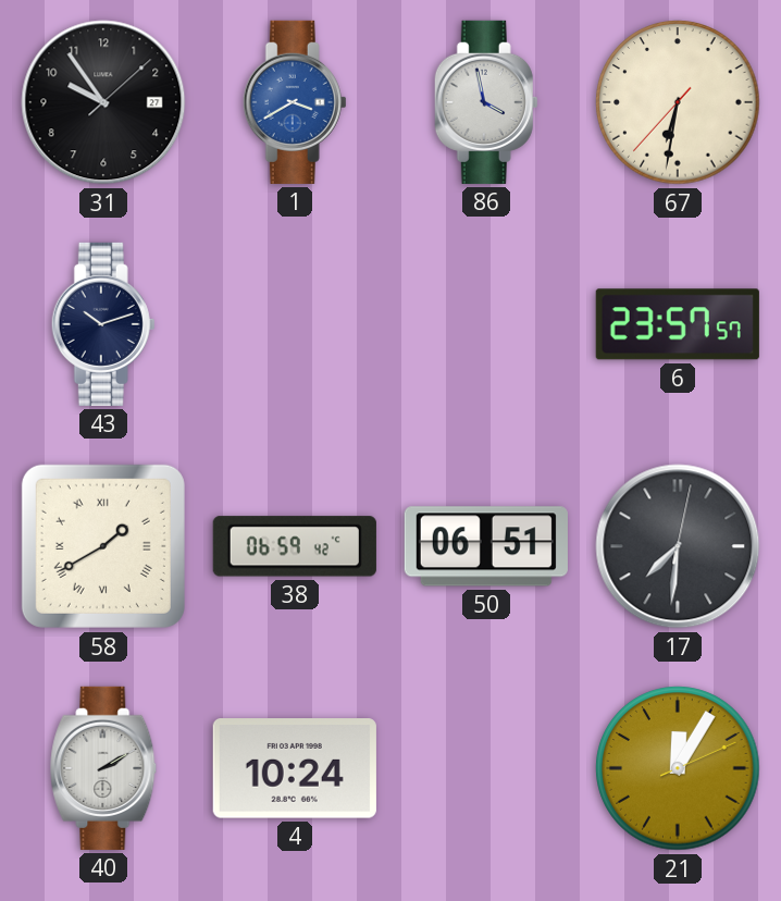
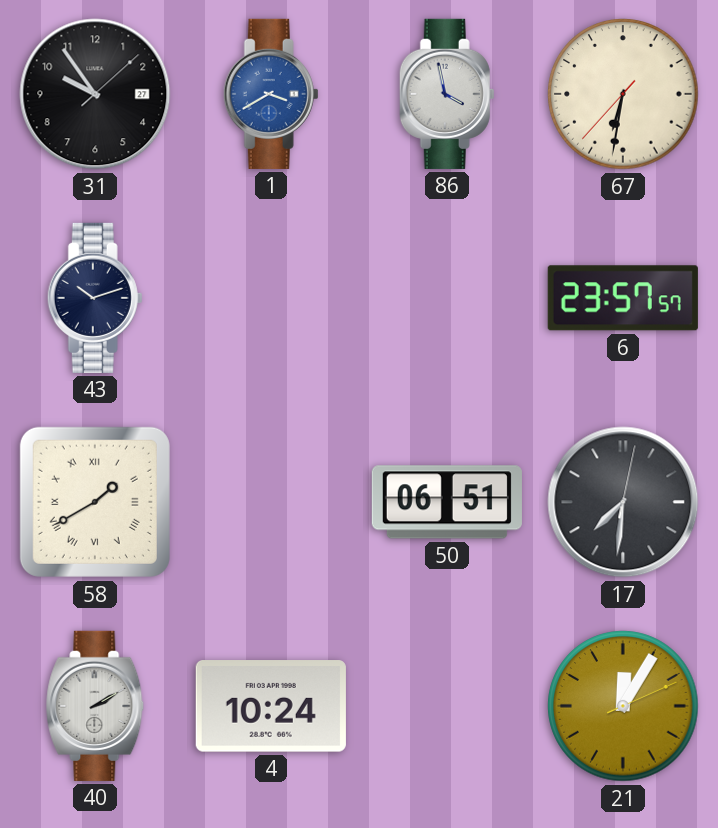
38: 06:59 -> none
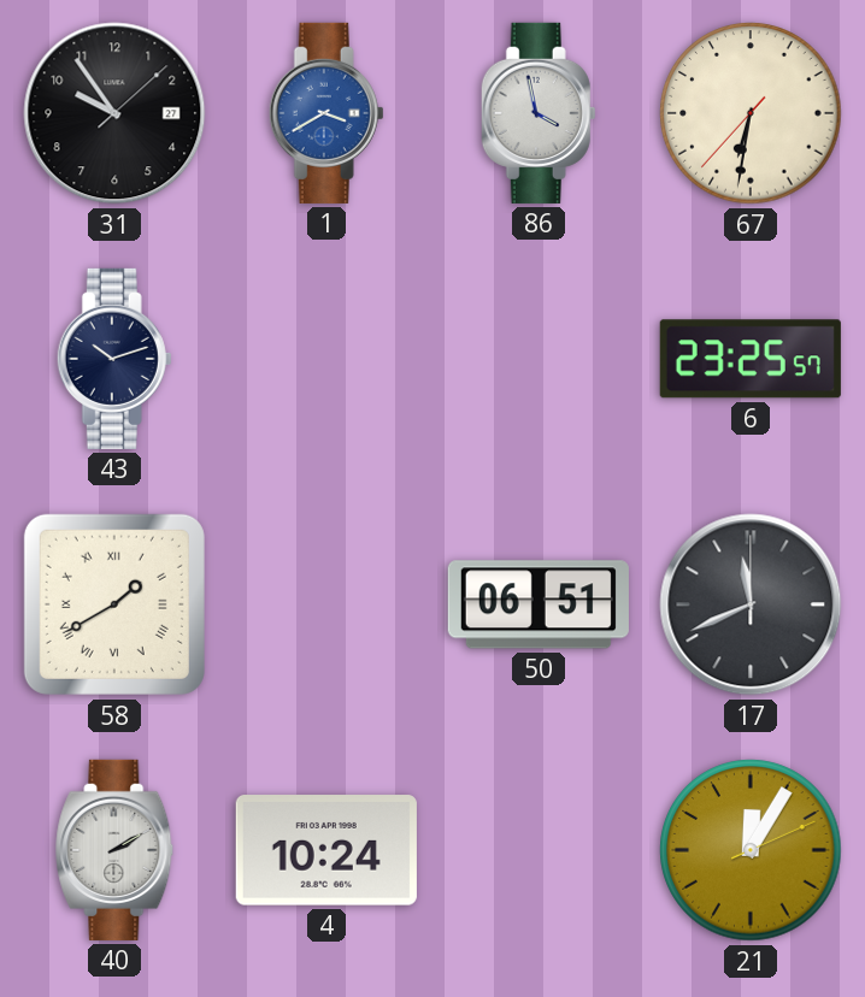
6: 23:57 -> 23:25
17: 7:31 -> 11:41
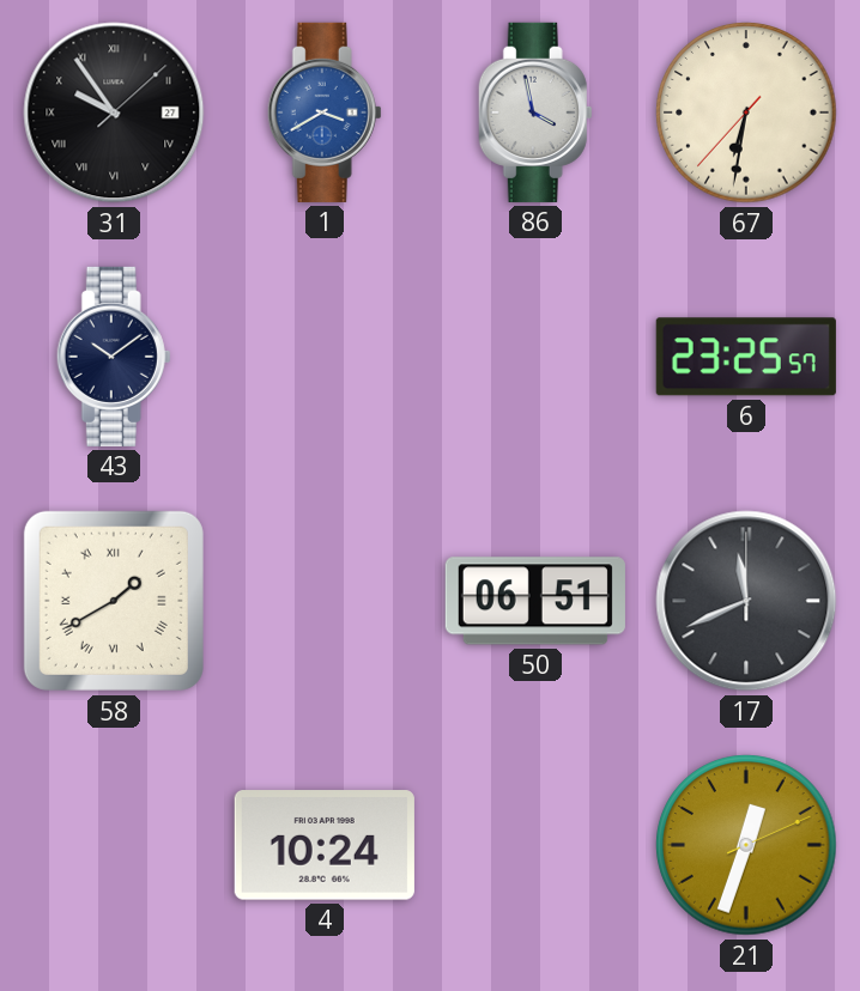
31 numerals: Arabic -> Roman
43: 10:12 -> 10:09
40: 2:10 -> none
21: 12:05 -> 12:33
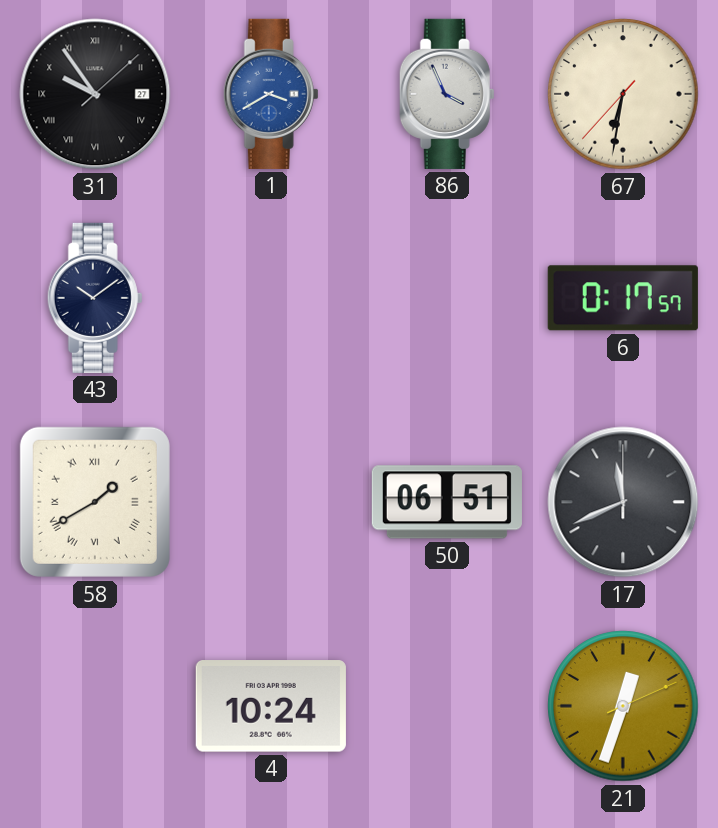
86: 3:58 -> 3:56
6: 23:25 -> 0:17
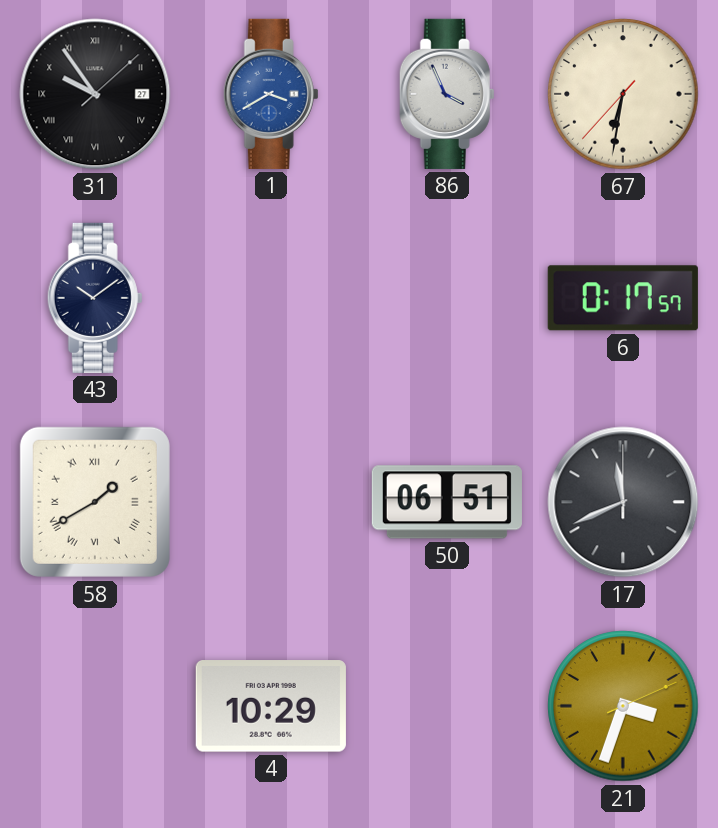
4: 10:24 -> 10:29
21: 12:33 -> 3:33
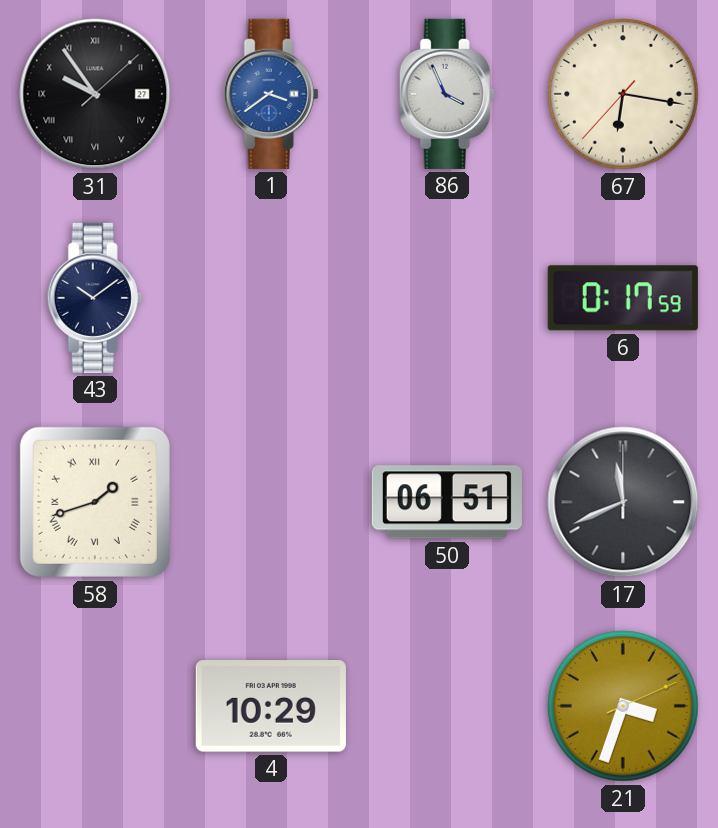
1: 3:40 -> 3:39
67: 6:31 -> 6:16
6: 0:17:57 -> 0:17:59
58: 1:40 -> 1:42
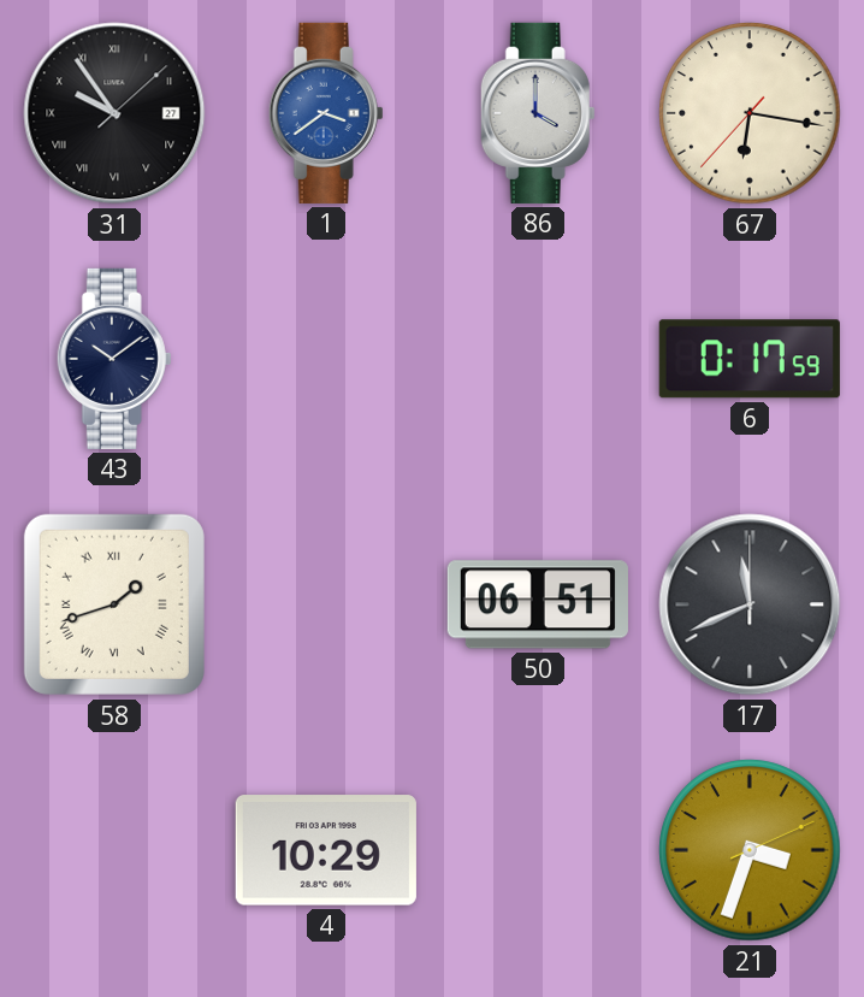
86: 3:56 -> 4:00
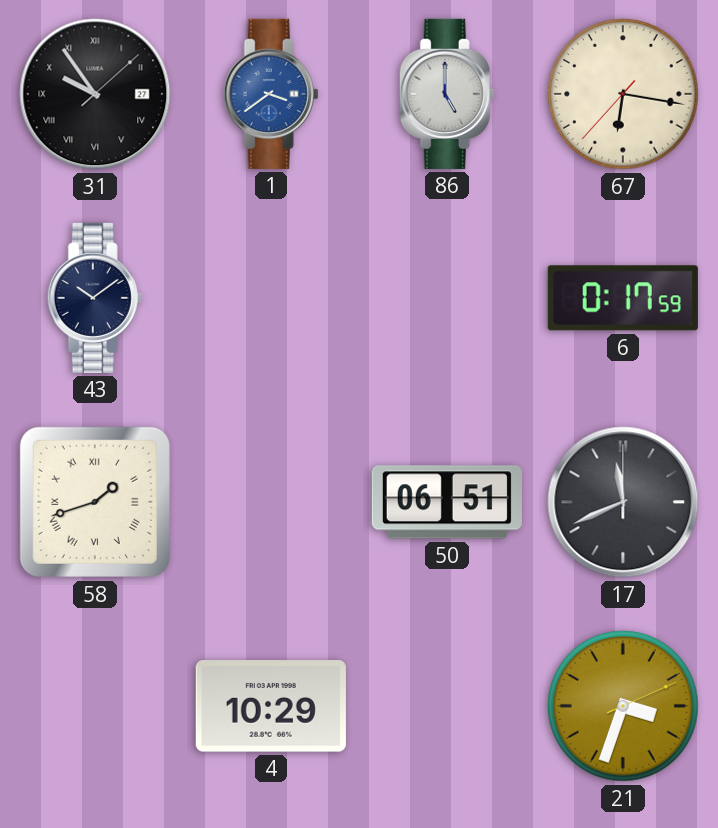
86: 4:00 -> 5:00
